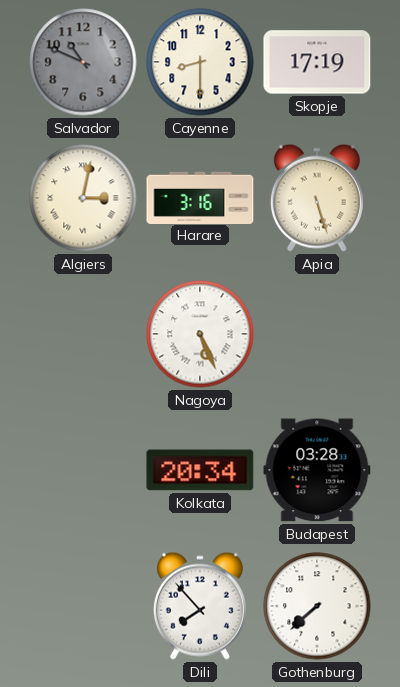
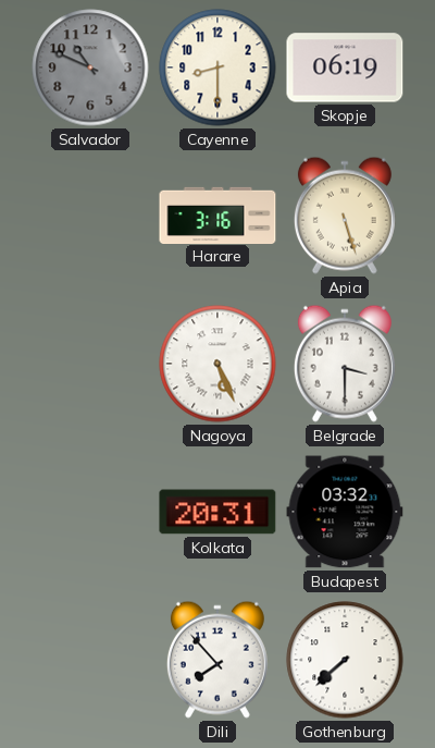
Skopje: 17:19 -> 06:19
Algiers: 3:02 -> none
Belgrade: none -> 3:30
Kolkata: 20:34 -> 20:31
Budapest: 03:28 -> 03:32
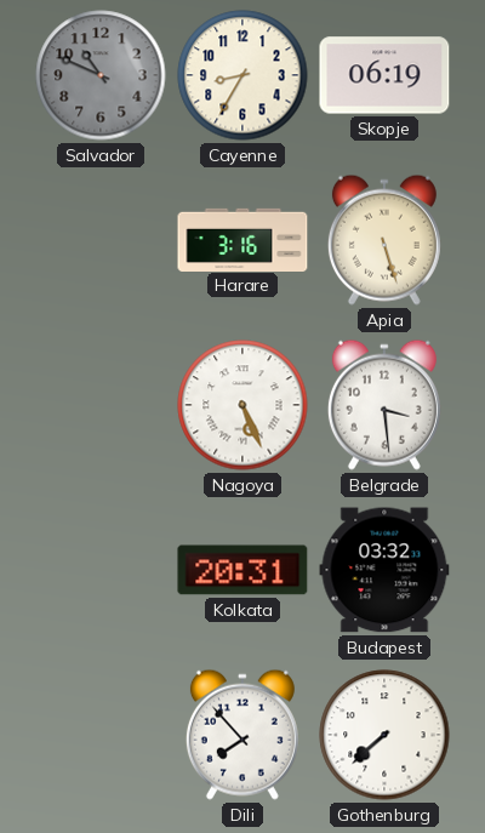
Cayenne: 8:30 -> 8:35
Belgrade: 3:30 -> 3:29
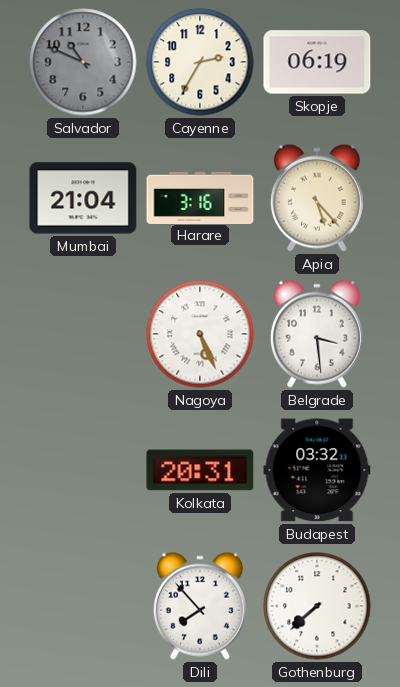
Cayenne: 8:35 -> 2:35
Mumbai: none -> 21:04
Apia: 5:27 -> 5:23
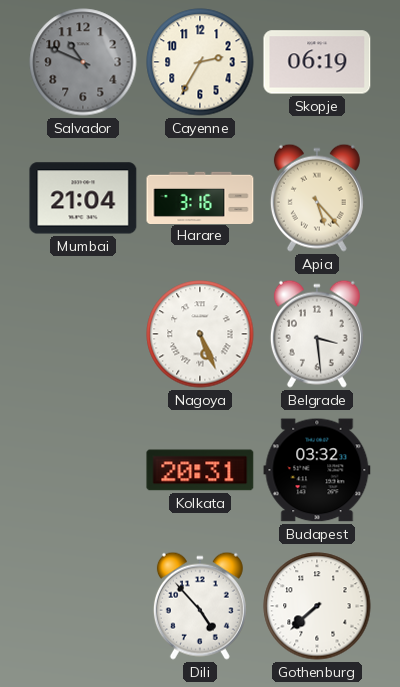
Dili: 7:53 -> 4:53
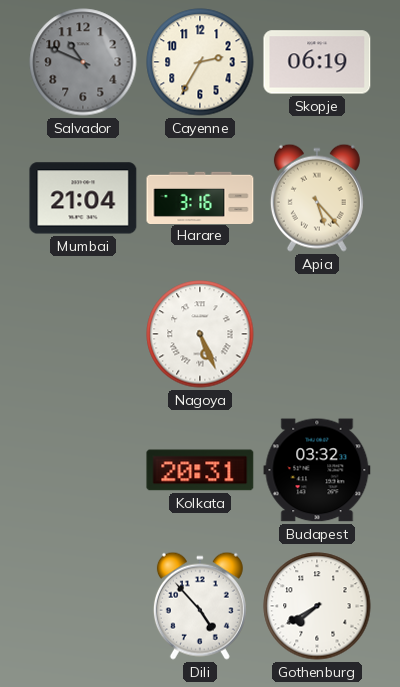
Belgrade: 3:29 -> none
Gothenburg: 7:38 -> 7:40
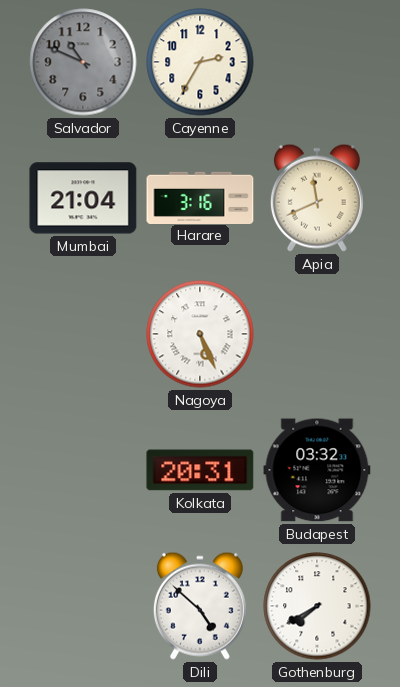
Skopje: 06:19 -> none
Apia: 5:23 -> 11:41
Dili: 4:53 -> 4:52
